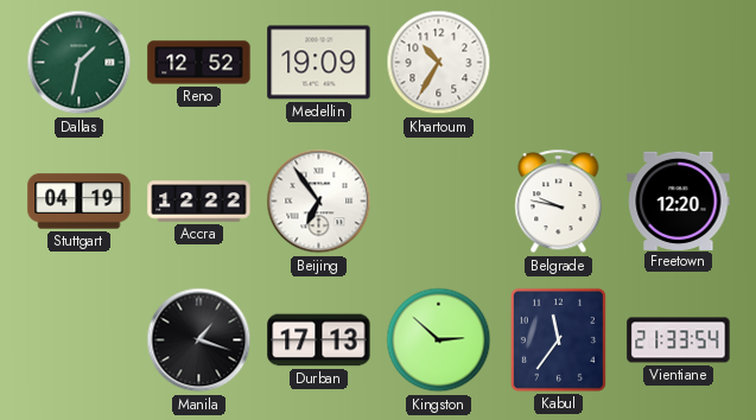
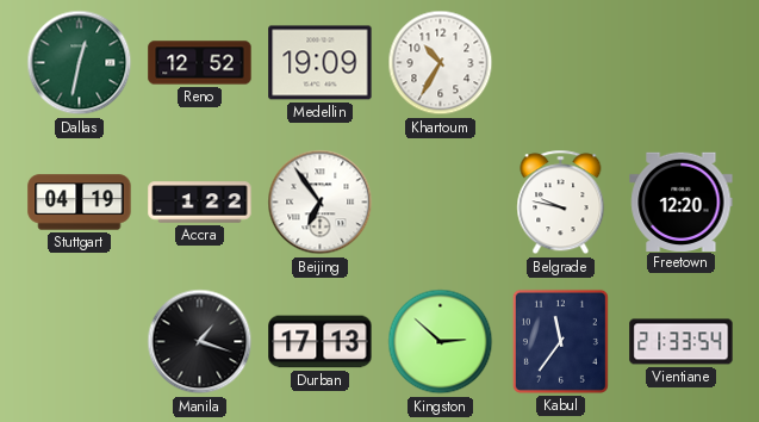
Dallas: 1:32 -> 12:32
Accra: 12:22 -> 1:22
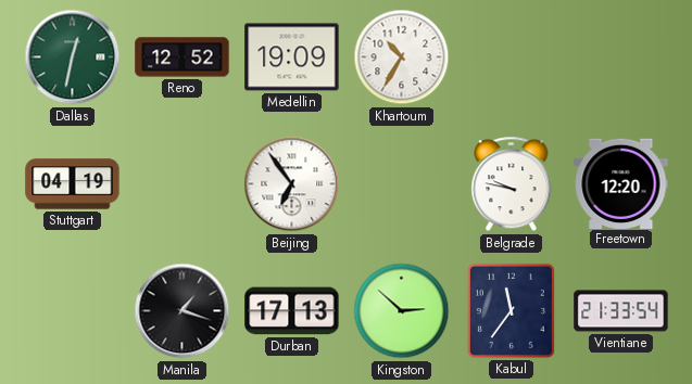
Accra: 1:22 -> none
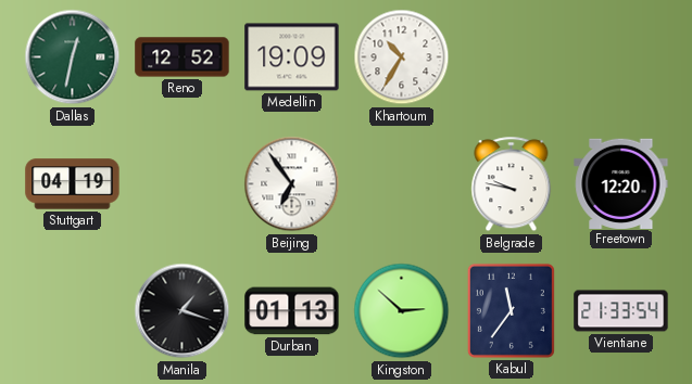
Durban: 17:13 -> 01:13
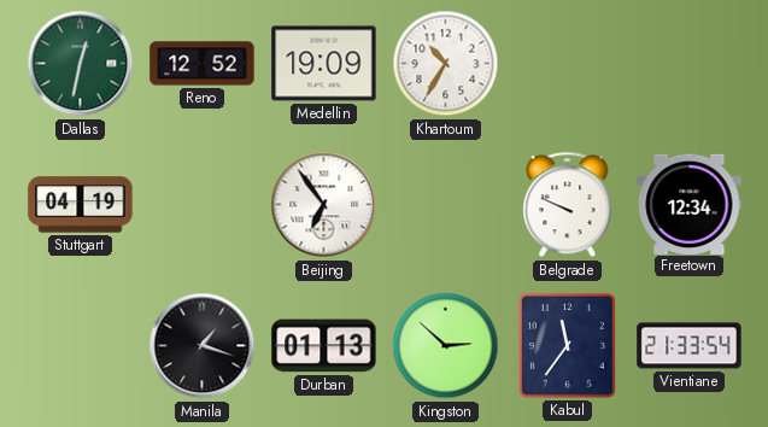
Belgrade: 9:47 -> 9:49
Freetown: 12:20 -> 12:34
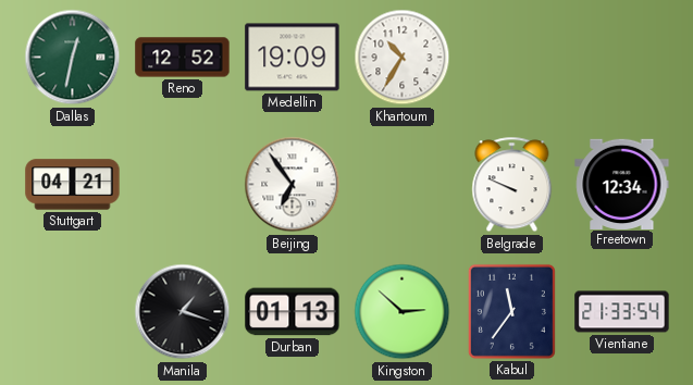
Stuttgart: 04:19 -> 04:21
